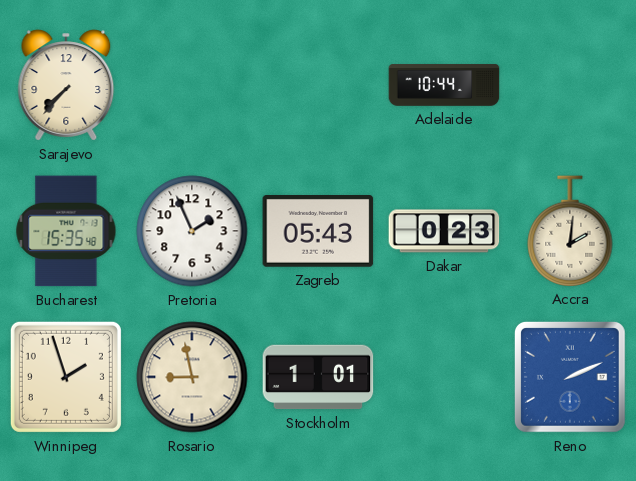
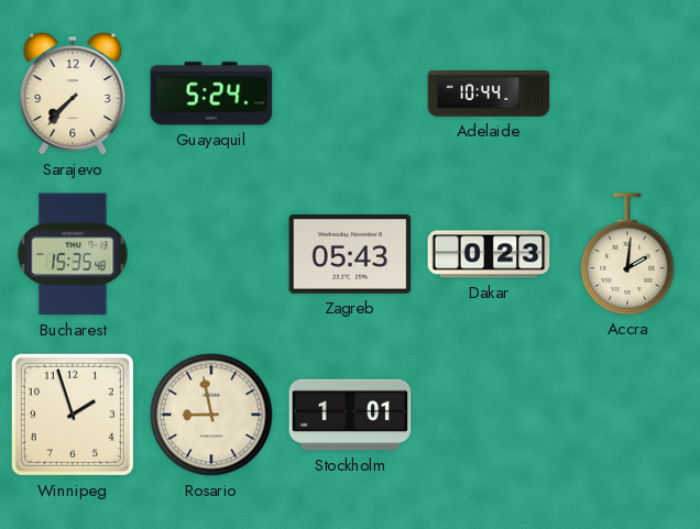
Guayaquil: none -> 5:24
Pretoria: 1:56 -> none
Reno: 2:11 -> none
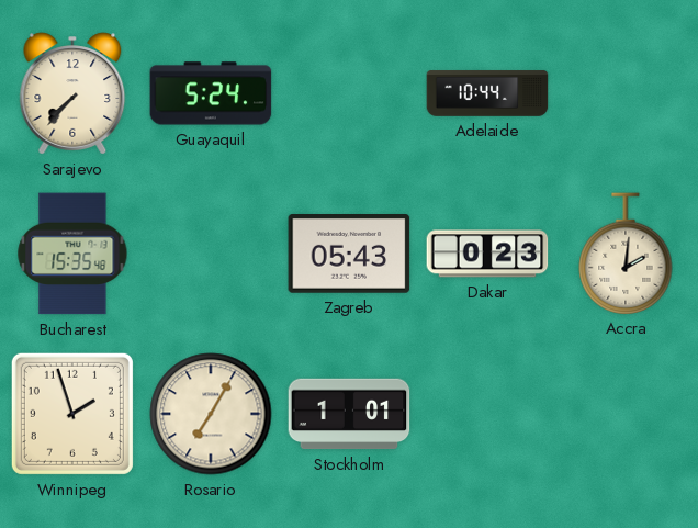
Rosario: 8:58 -> 7:05
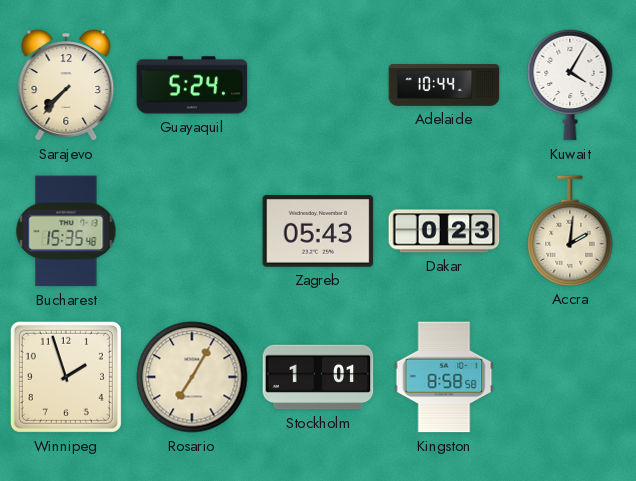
Kuwait: none -> 4:05
Kingston: none -> 8:58
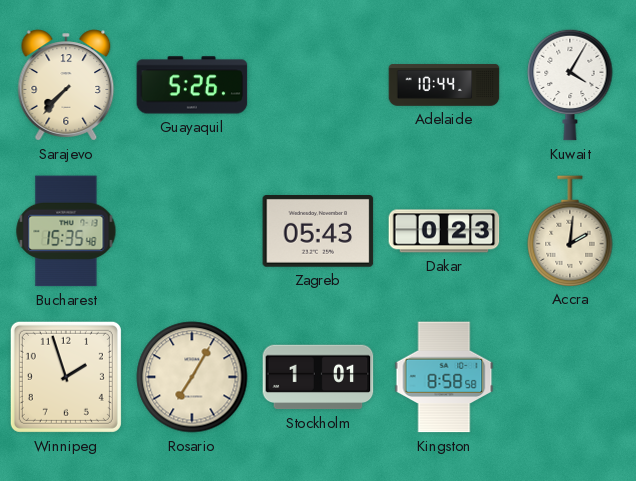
Guayaquil: 5:24 -> 5:26
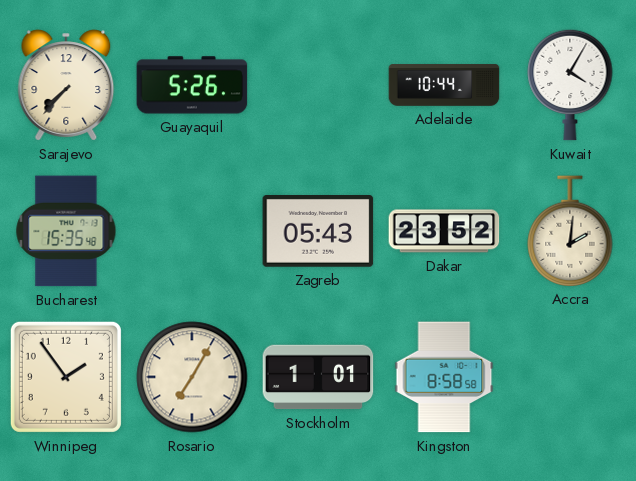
Dakar: 0:23 -> 23:52
Winnipeg: 1:57 -> 1:54
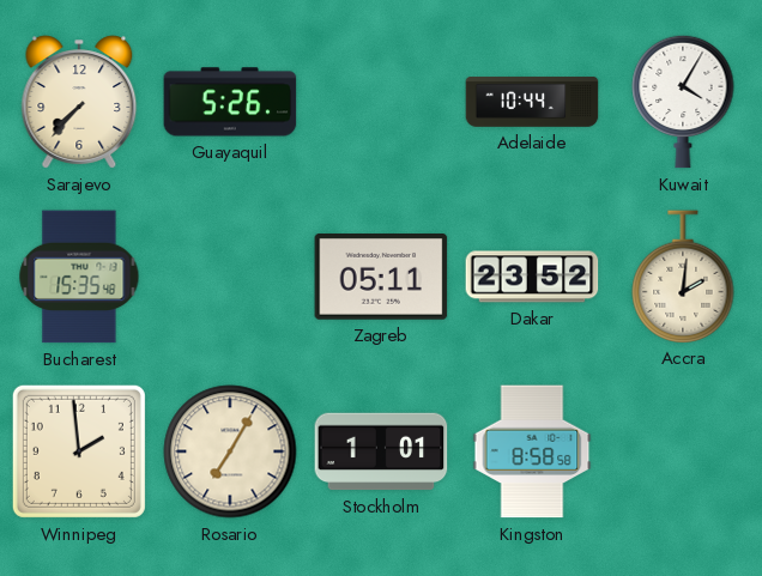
Zagreb: 05:43 -> 05:11
Winnipeg: 1:54 -> 1:59
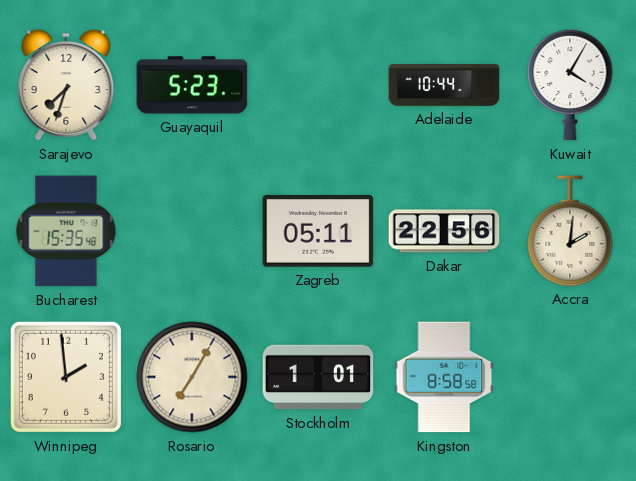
Sarajevo: 7:37 -> 7:33
Guayaquil: 5:26 -> 5:23
Dakar: 23:52 -> 22:56
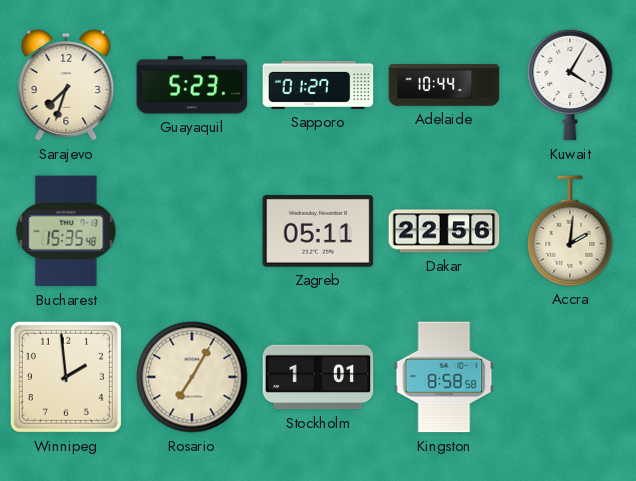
Sapporo: none -> 01:27
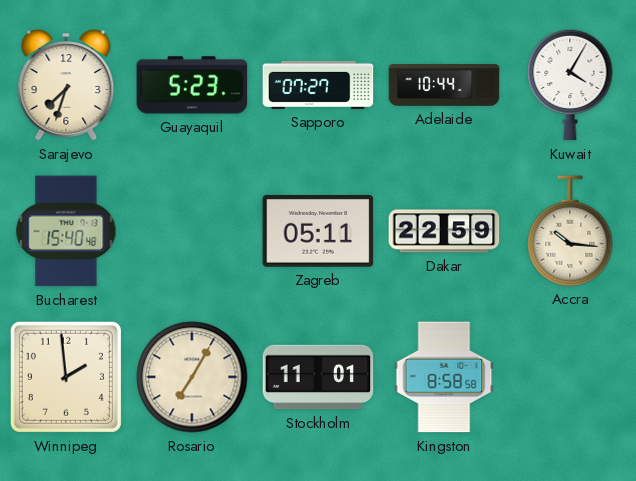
Sapporo: 01:27 -> 07:27
Bucharest: 15:35 -> 15:40
Dakar: 22:56 -> 22:59
Accra: 2:01 -> 10:16
Stockholm: 1:01 -> 11:01
